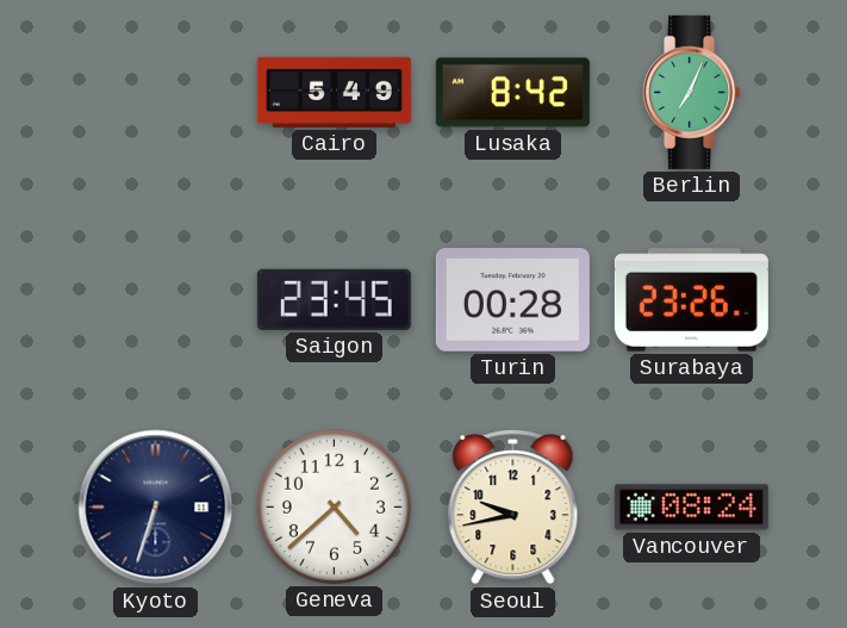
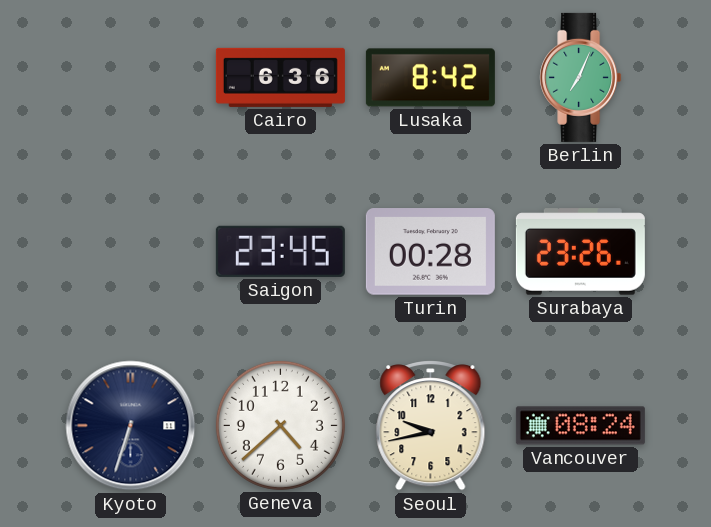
Cairo: 5:49 -> 6:36
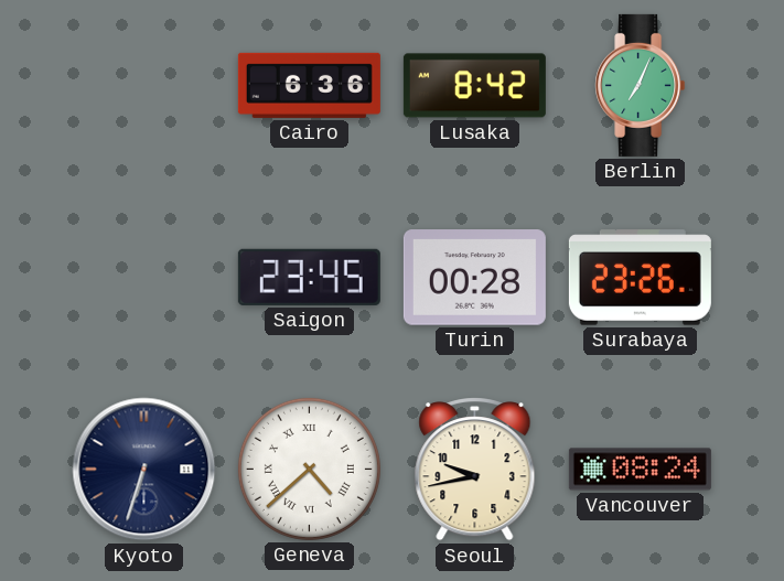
Geneva numerals: Arabic -> Roman
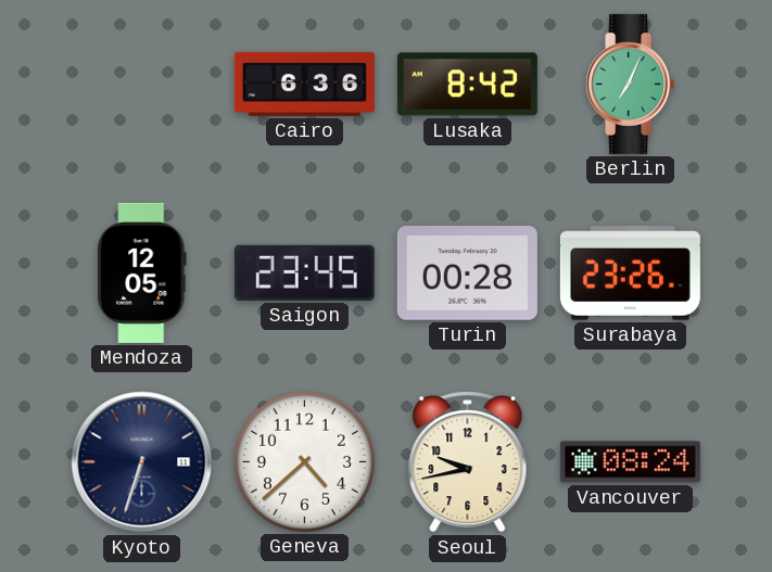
Mendoza: none -> 12:05
Geneva numerals: Roman -> Arabic
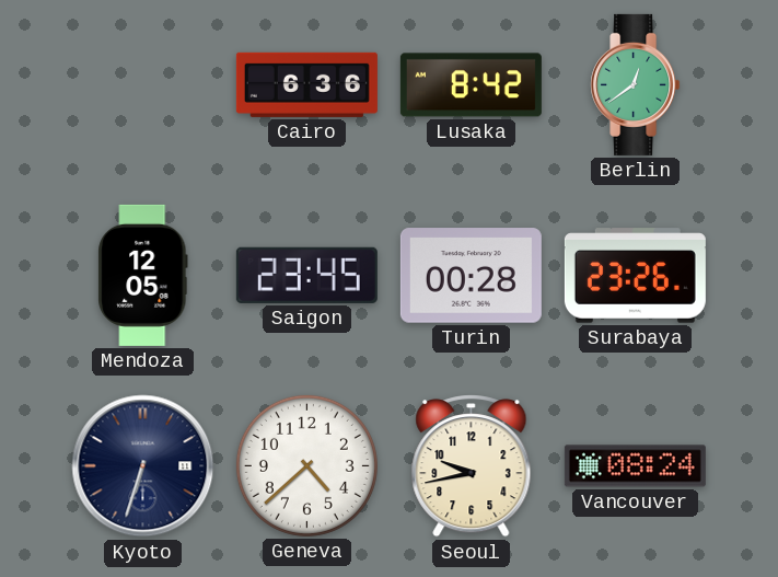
Berlin: 7:04 -> 12:39
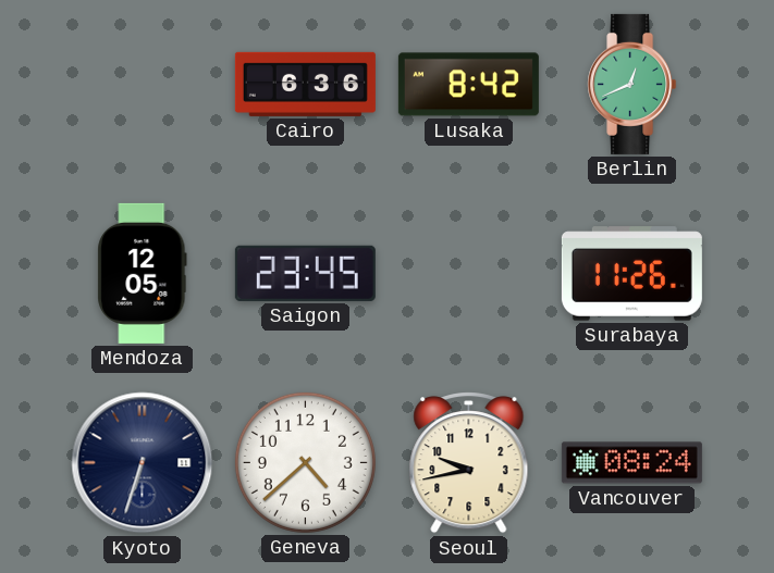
Berlin: 12:39 -> 12:41
Turin: 00:28 -> none
Surabaya: 23:26 -> 11:26
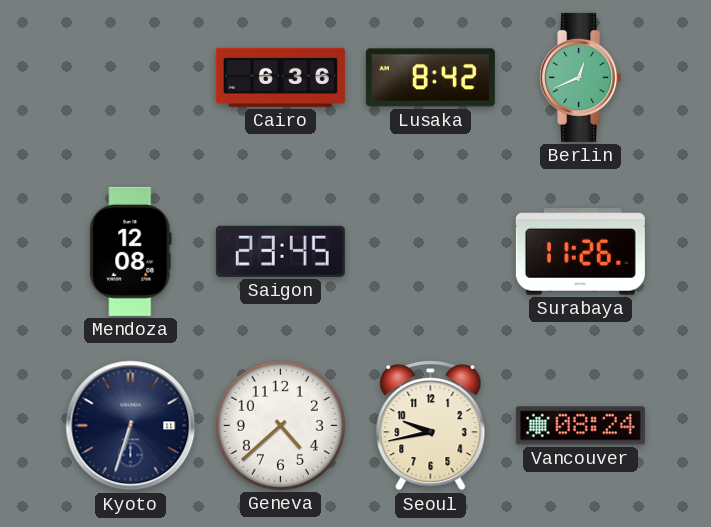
Mendoza: 12:05 -> 12:08
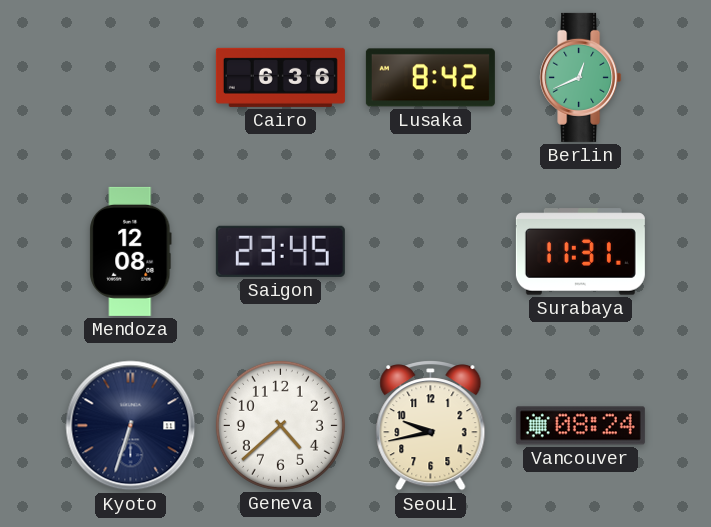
Surabaya: 11:26 -> 11:31
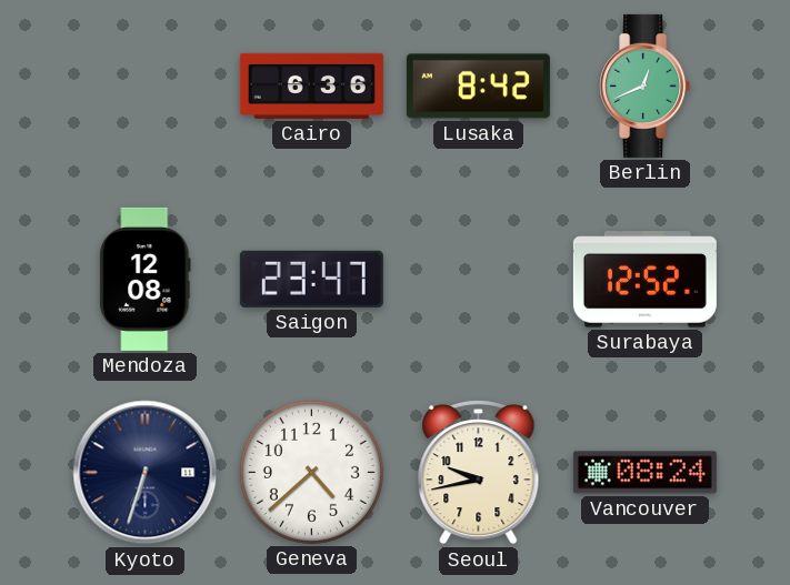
Saigon: 23:45 -> 23:47
Surabaya: 11:31 -> 12:52
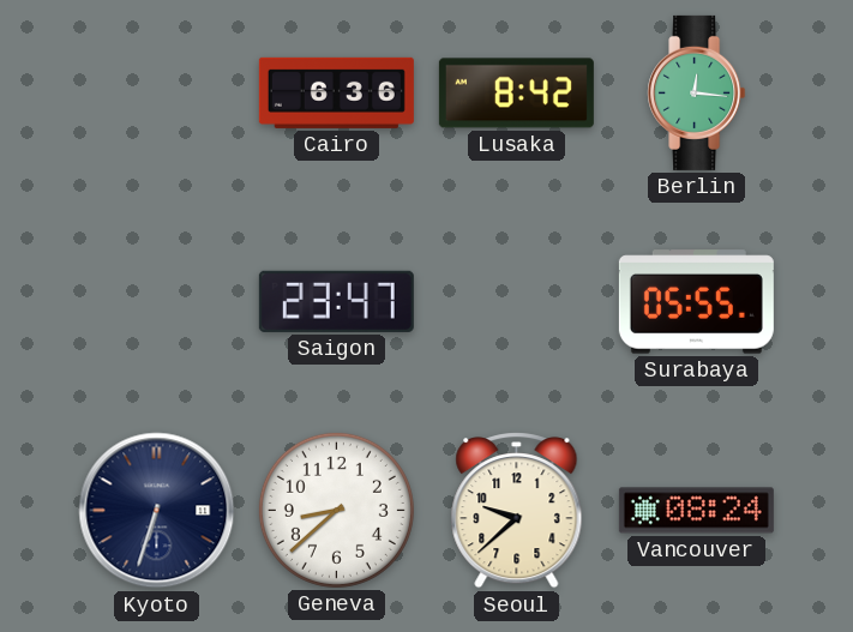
Berlin: 12:41 -> 12:16
Mendoza: 12:08 -> none
Surabaya: 12:52 -> 05:55
Geneva: 4:38 -> 8:38
Seoul: 9:43 -> 9:38
